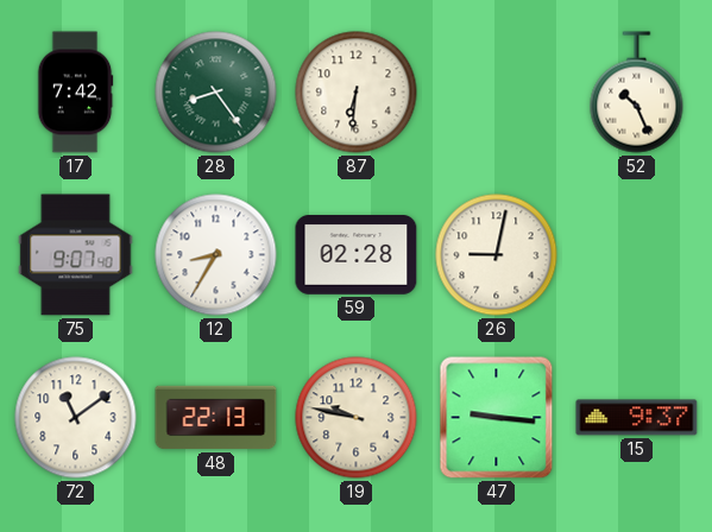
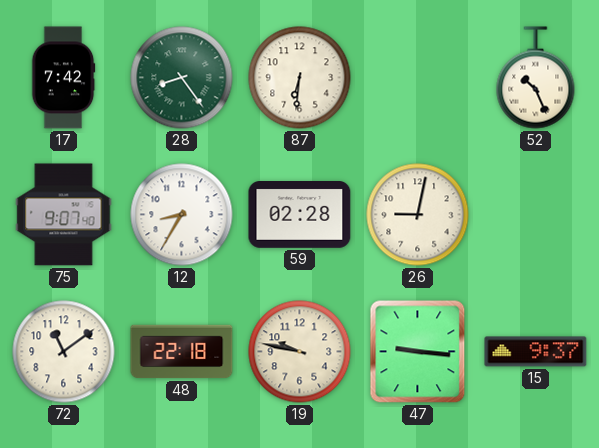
48: 22:13 -> 22:18
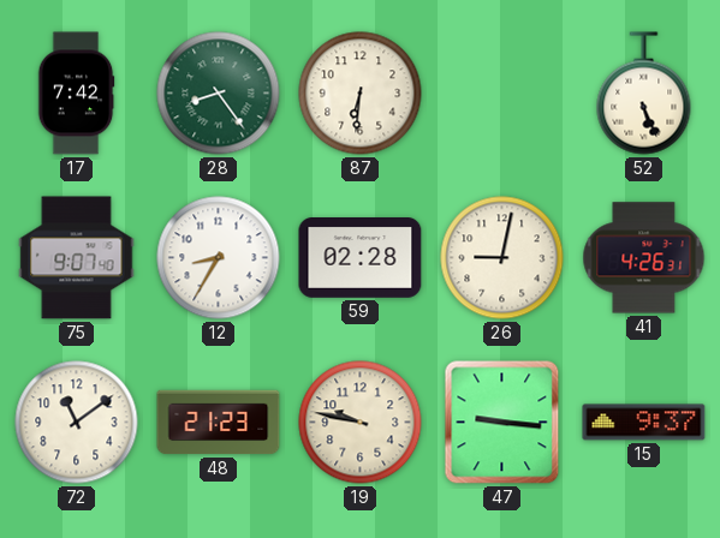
52: 10:26 -> 5:26
41: none -> 4:26
48: 22:18 -> 21:23
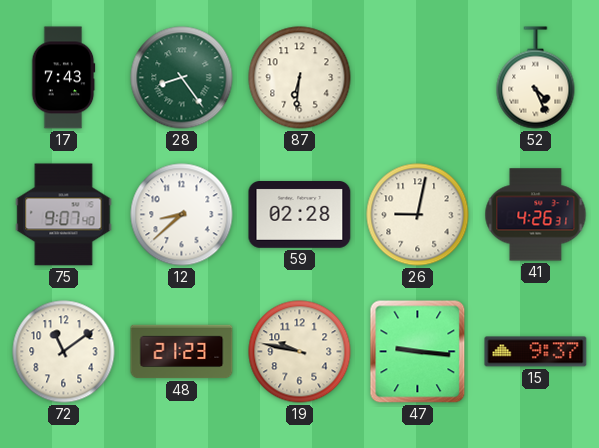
17: 7:42 -> 7:43
52: 5:26 -> 4:26
12: 8:35 -> 8:38
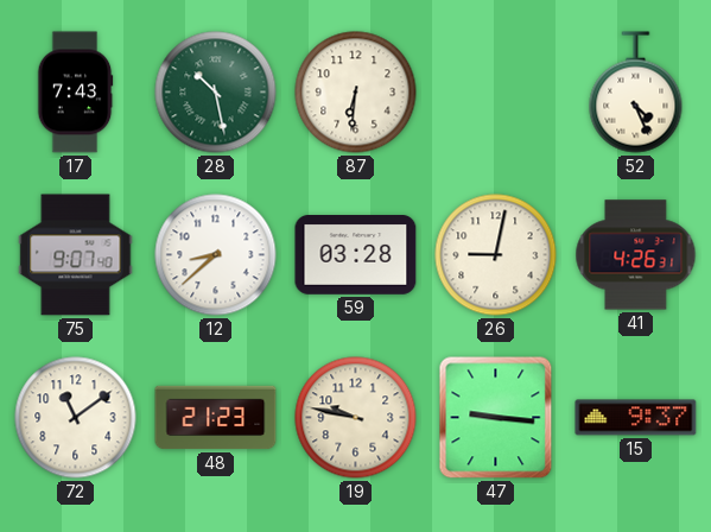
28: 8:24 -> 10:28
59: 02:28 -> 03:28
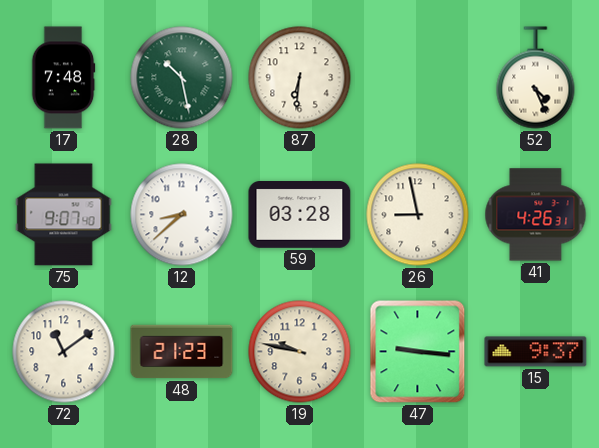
17: 7:43 -> 7:48
26: 9:02 -> 8:58
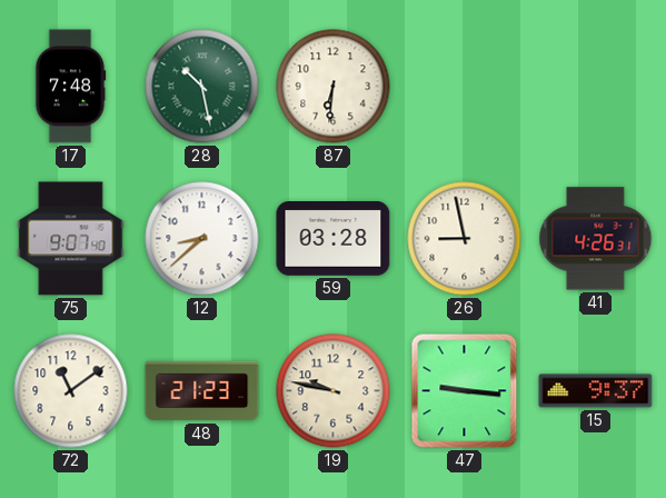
52: 4:26 -> none
